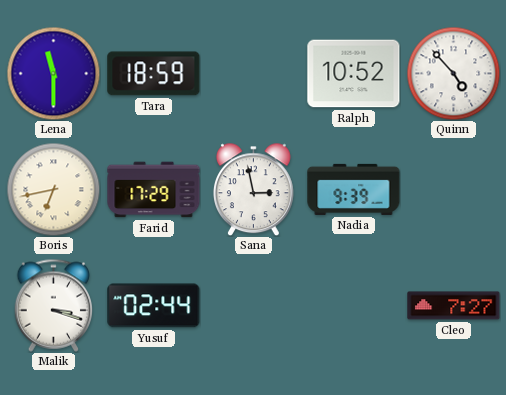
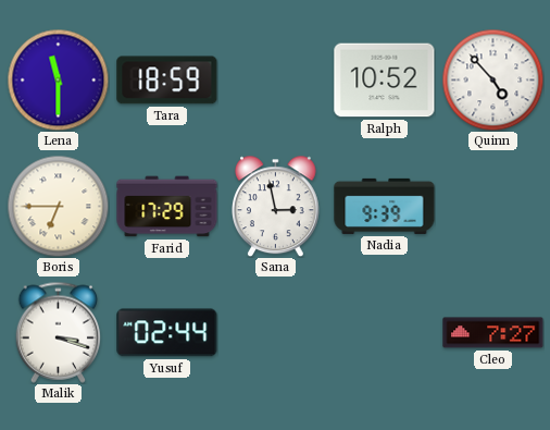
Boris: 6:43 -> 6:45
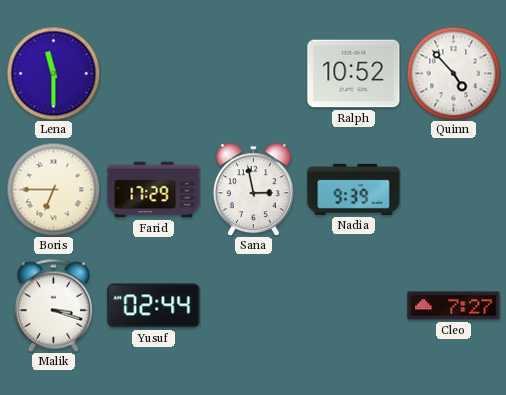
Tara: 18:59 -> none
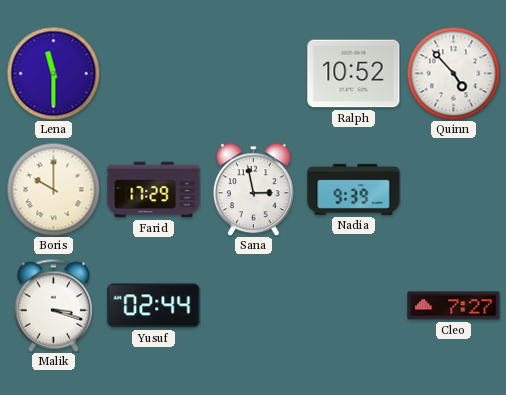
Boris: 6:45 -> 10:00
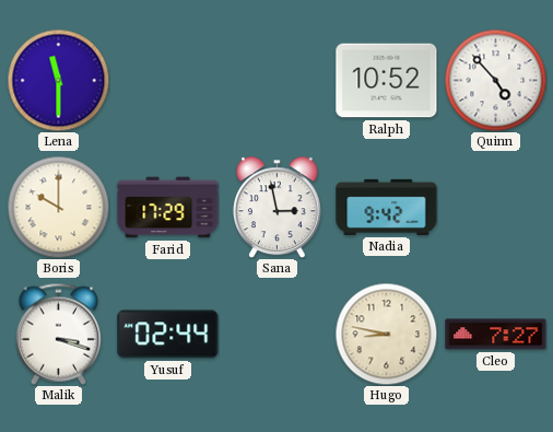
Nadia: 9:39 -> 9:42
Hugo: none -> 8:47
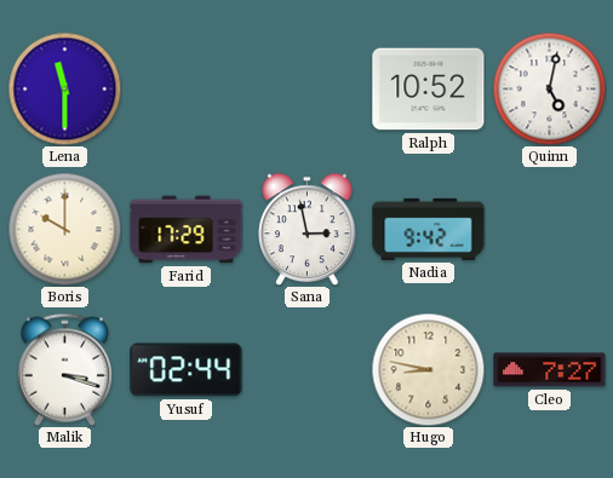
Quinn: 4:53 -> 5:02
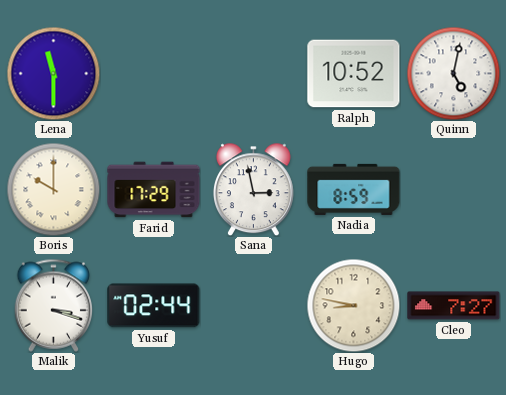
Nadia: 9:42 -> 8:59
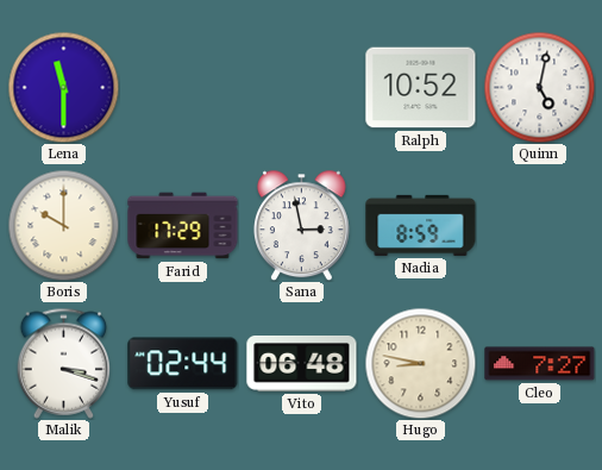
Vito: none -> 06:48
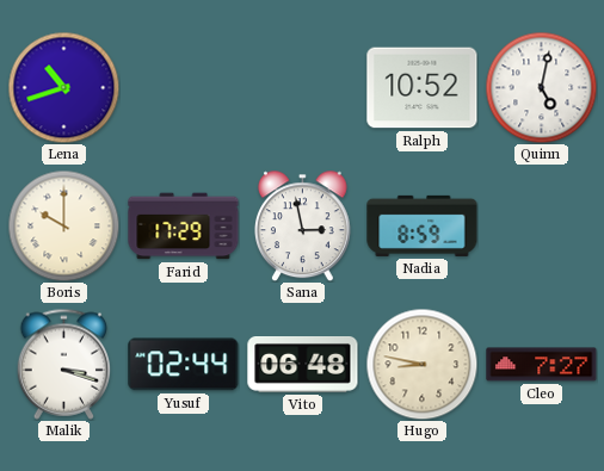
Lena: 11:30 -> 10:42
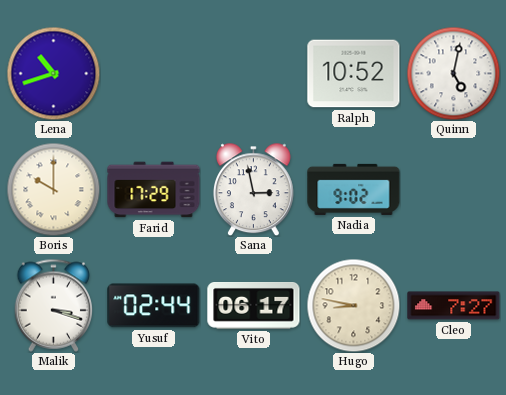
Nadia: 8:59 -> 9:02
Vito: 06:48 -> 06:17
